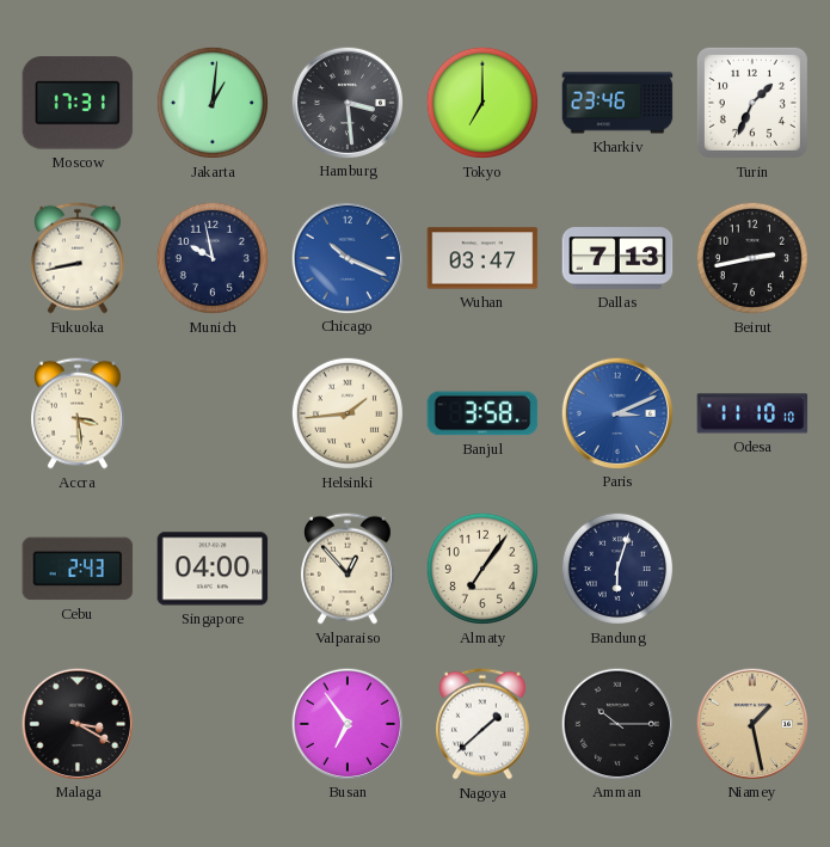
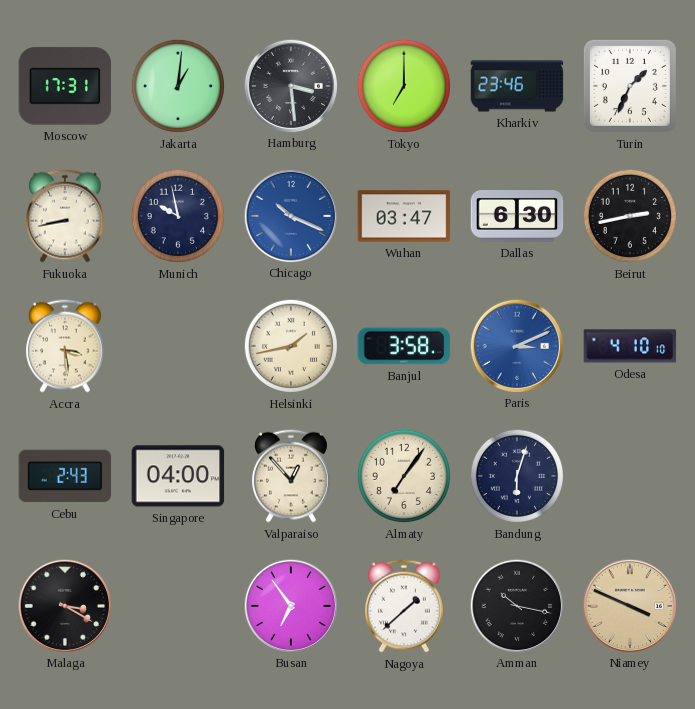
Dallas: 7:13 -> 6:30
Helsinki: 1:44 -> 1:43
Odesa: 11:10 -> 4:10
Amman: 10:15 -> 10:17
Niamey: 1:28 -> 3:49
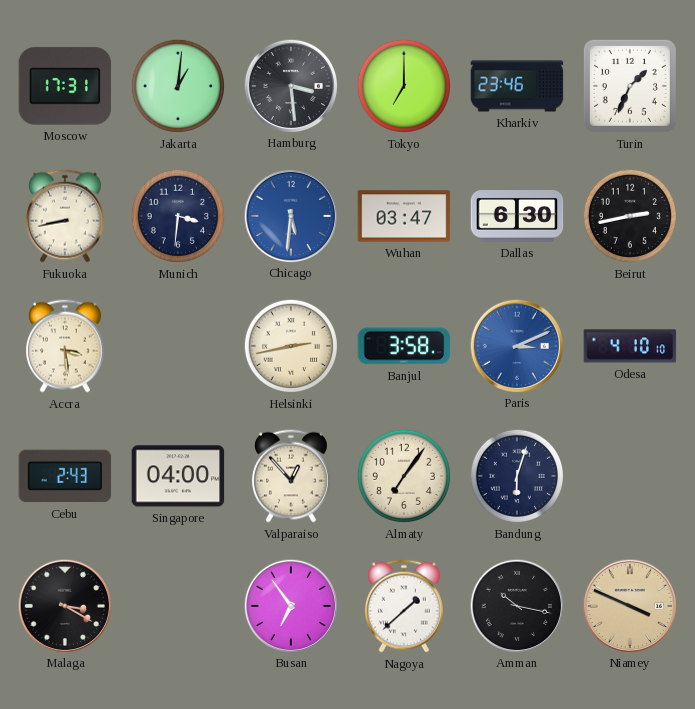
Munich: 9:58 -> 3:31
Chicago: 10:19 -> 5:31
Helsinki: 1:43 -> 2:43
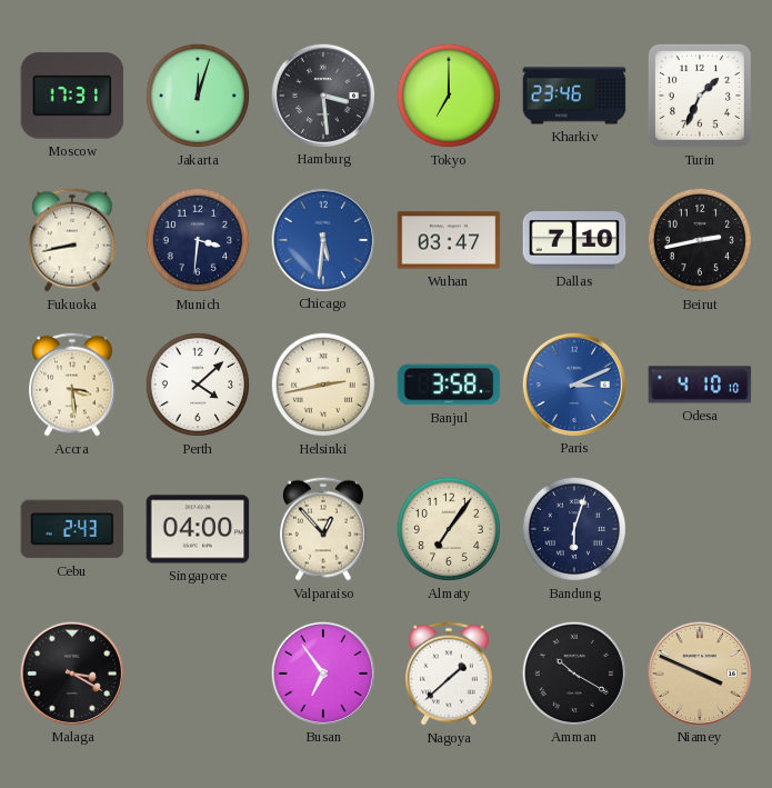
Jakarta: 1:01 -> 12:03
Dallas: 6:30 -> 7:10
Perth: none -> 4:08
Amman: 10:17 -> 10:20
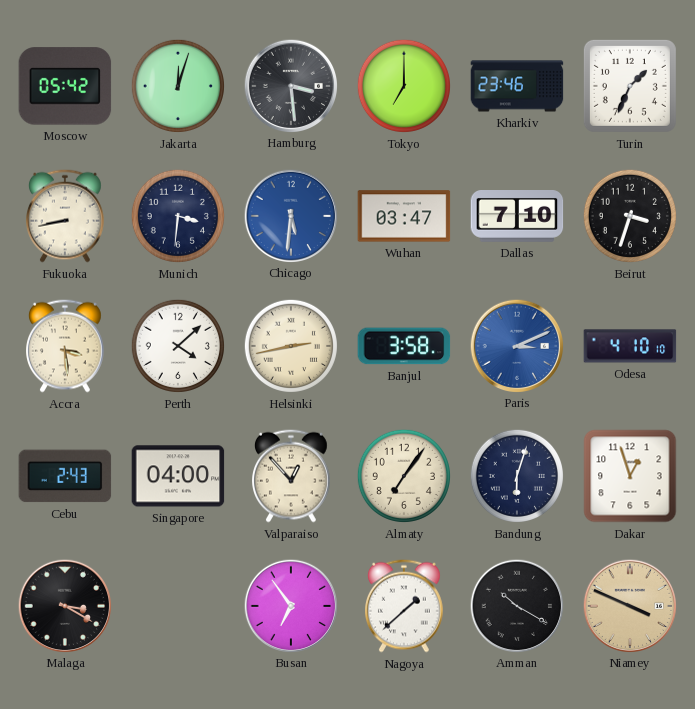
Moscow: 17:31 -> 05:42
Beirut: 2:43 -> 3:33
Dakar: none -> 12:57
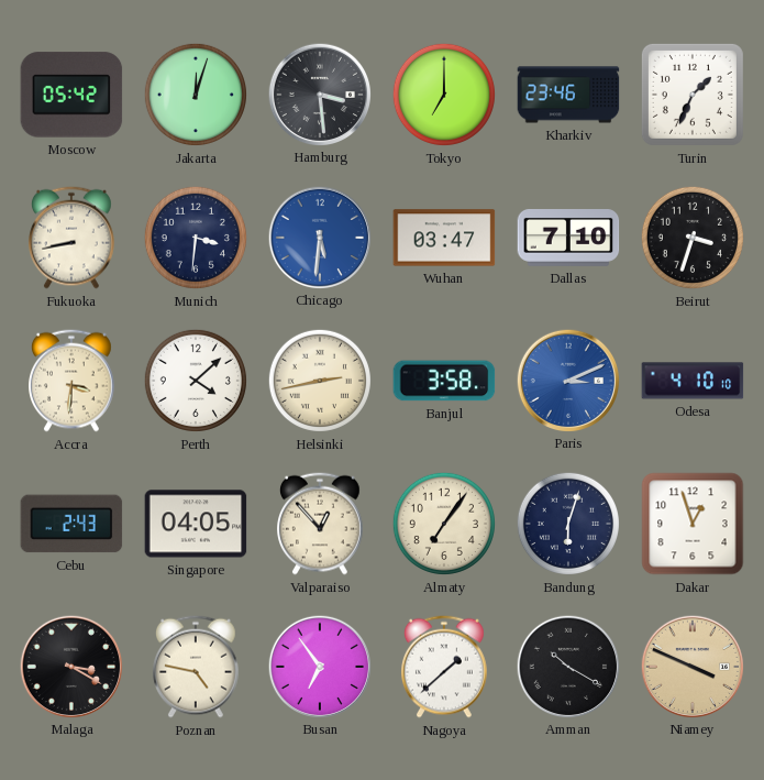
Accra: 3:29 -> 3:31
Singapore: 04:00 -> 04:05
Poznan: none -> 4:47
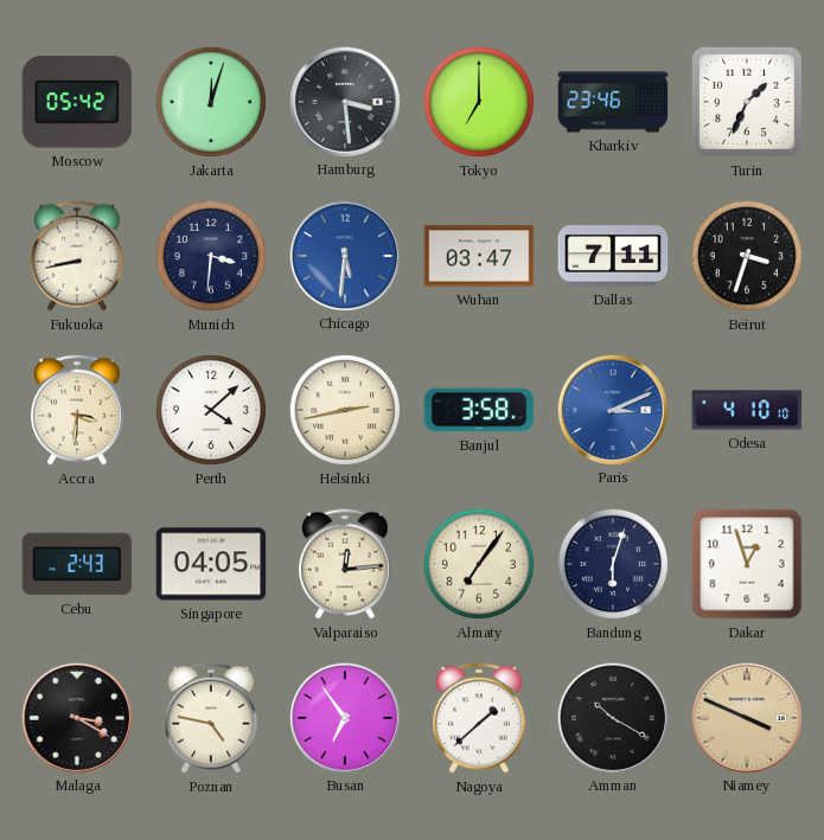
Dallas: 7:10 -> 7:11
Valparaiso: 12:53 -> 12:14
